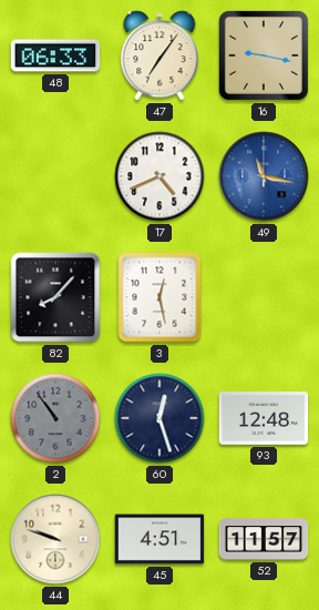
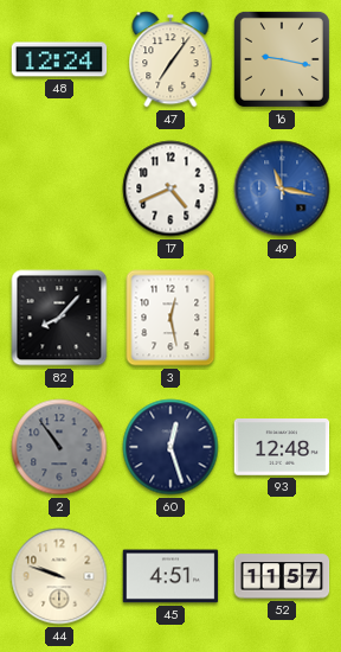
48: 06:33 -> 12:24
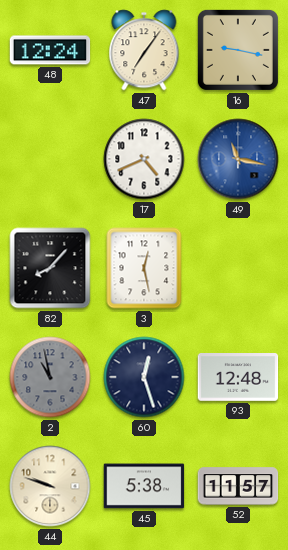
2: 10:54 -> 10:58
45: 4:51 -> 5:38
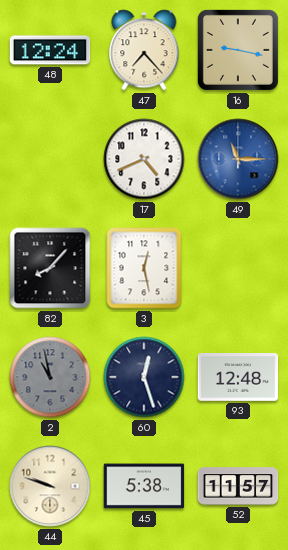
47: 7:06 -> 7:23
49: 11:17 -> 11:15
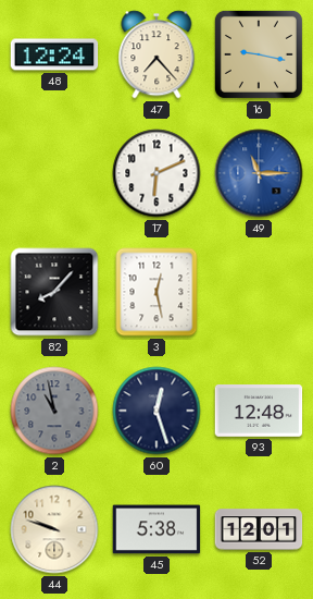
17: 4:41 -> 6:11
52: 11:57 -> 12:01
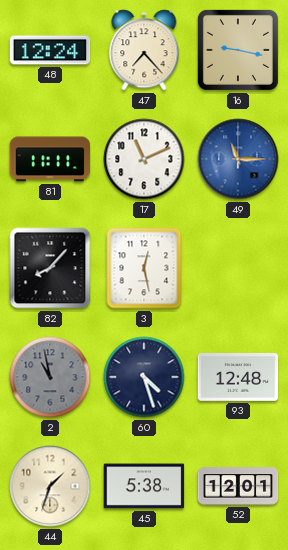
81: none -> 11:11
17: 6:11 -> 11:11
60: 12:27 -> 4:27
44: 9:48 -> 1:33
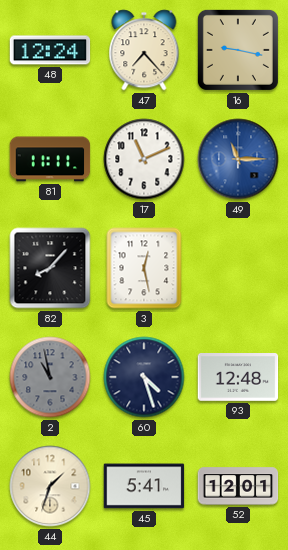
45: 5:38 -> 5:41
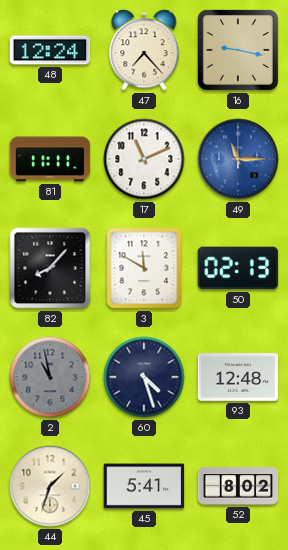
3: 12:28 -> 11:50
50: none -> 02:13
52: 12:01 -> 8:02
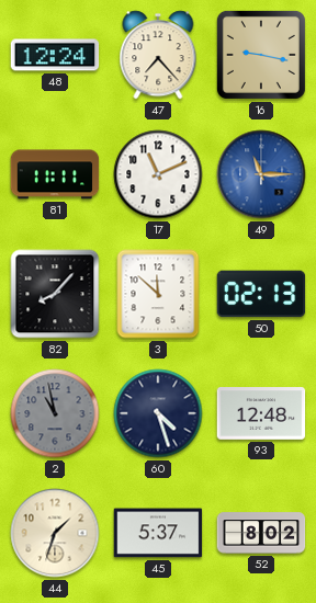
3: 11:50 -> 11:52
45: 5:41 -> 5:37
